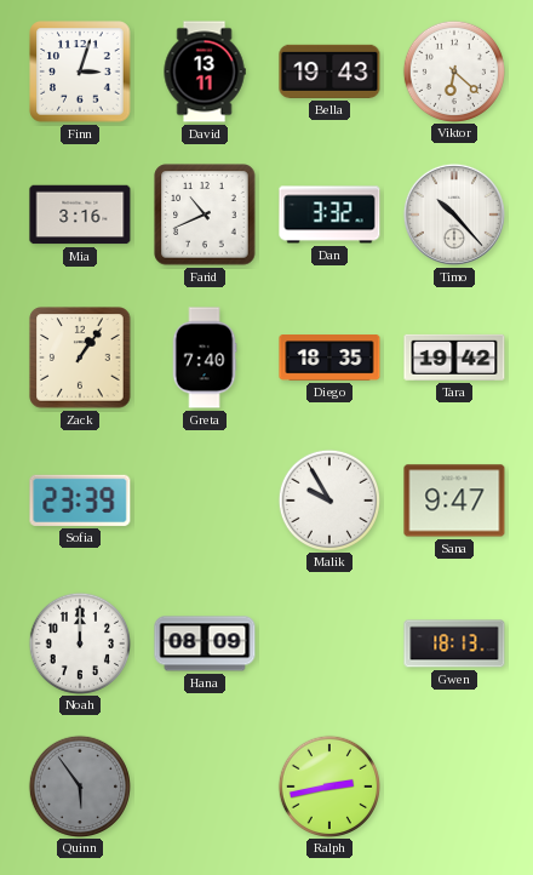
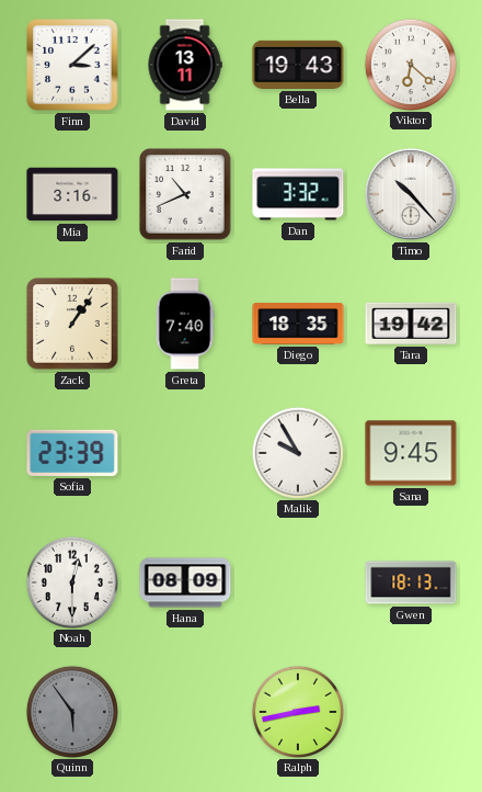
Finn: 3:03 -> 3:08
Sana: 9:47 -> 9:45
Noah: 12:00 -> 12:30
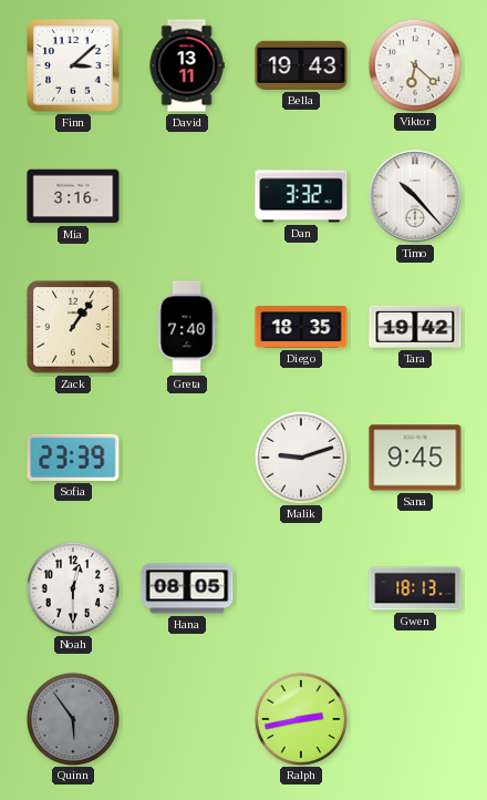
Farid: 10:41 -> none
Malik: 9:55 -> 9:12
Hana: 08:09 -> 08:05
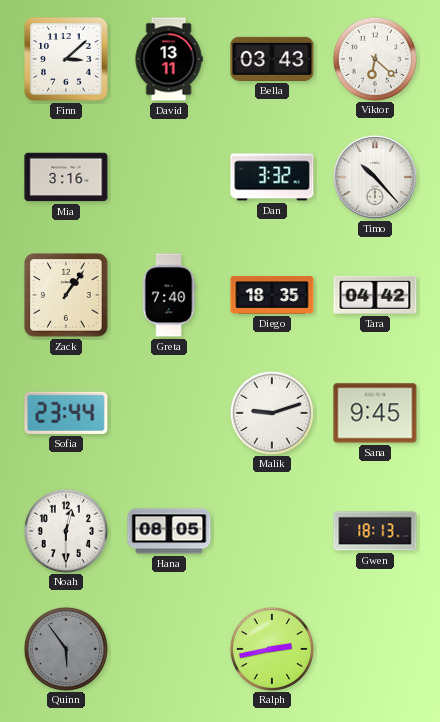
Bella: 19:43 -> 03:43
Tara: 19:42 -> 04:42
Sofia: 23:39 -> 23:44
